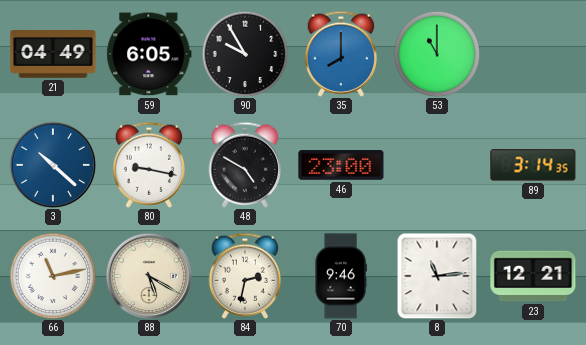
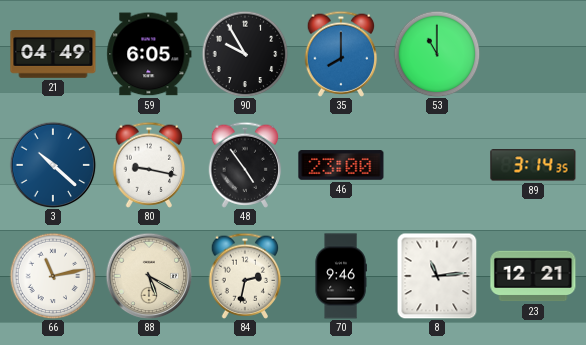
48: 4:50 -> 4:54
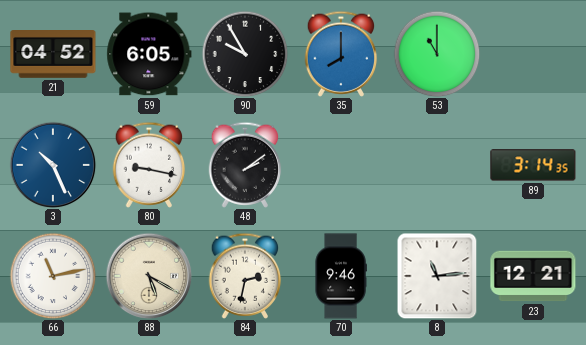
21: 04:49 -> 04:52
3: 10:22 -> 10:26
48: 4:54 -> 2:09
46: 23:00 -> none
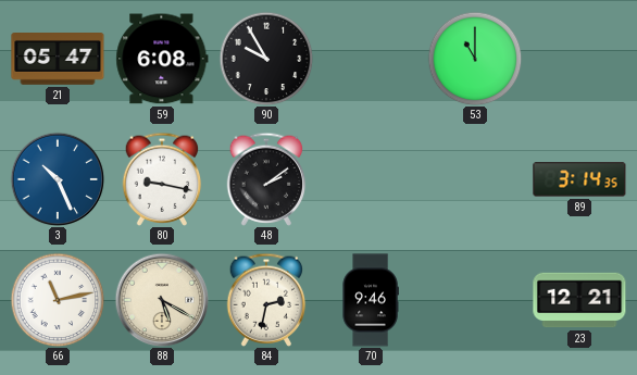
21: 04:52 -> 05:47
59: 6:05 -> 6:08
35: 8:00 -> none
8: 11:14 -> none
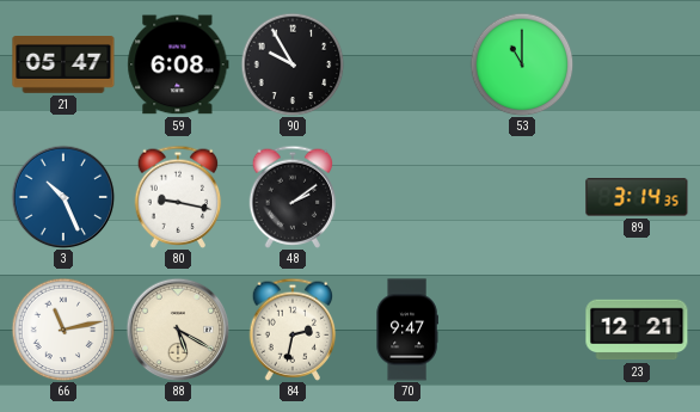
70: 9:46 -> 9:47
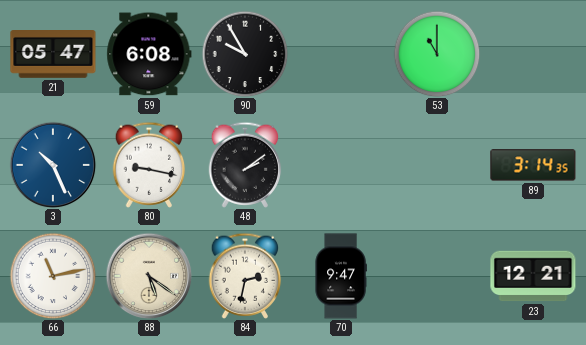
88: 5:20 -> 5:21
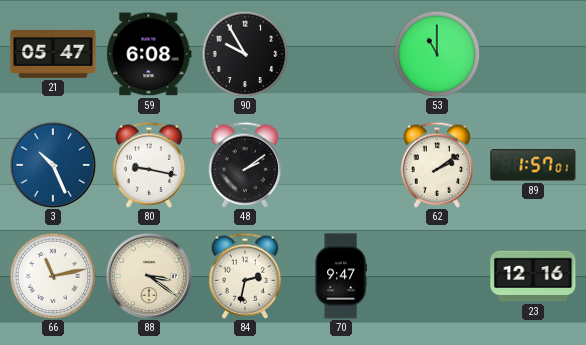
62: none -> 2:09
89: 3:14 -> 1:57
88: 5:21 -> 3:21
23: 12:21 -> 12:16
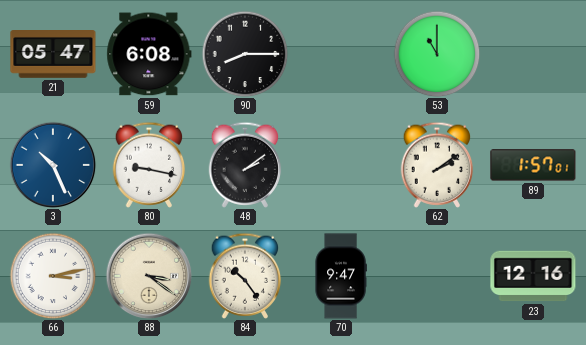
90: 9:55 -> 8:15
66: 11:13 -> 3:13
84: 2:32 -> 10:24
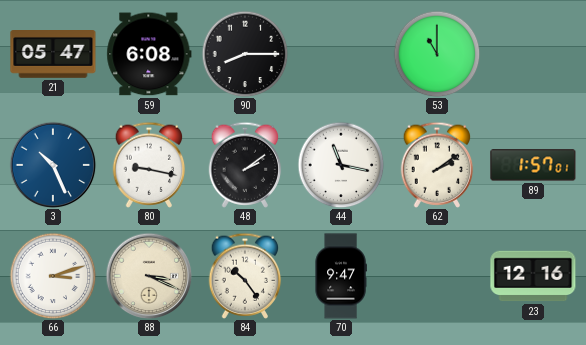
44: none -> 11:17
66: 3:13 -> 3:12
88: 3:21 -> 3:19
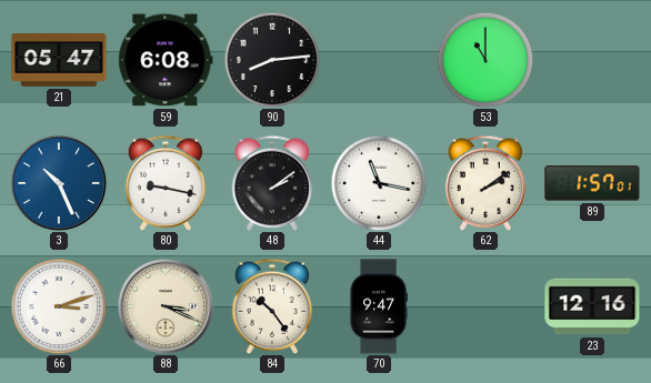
90: 8:15 -> 8:14
